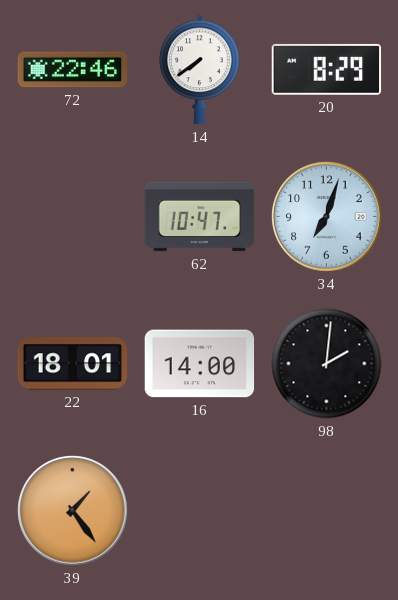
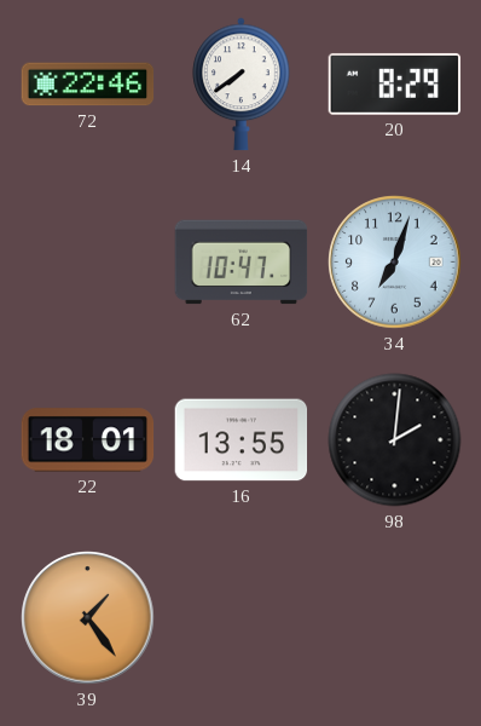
16: 14:00 -> 13:55
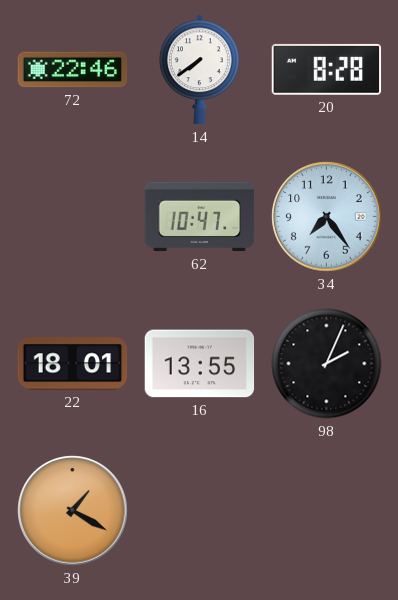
20: 8:29 -> 8:28
34: 7:03 -> 7:24
98: 2:01 -> 2:04
39: 1:24 -> 1:20
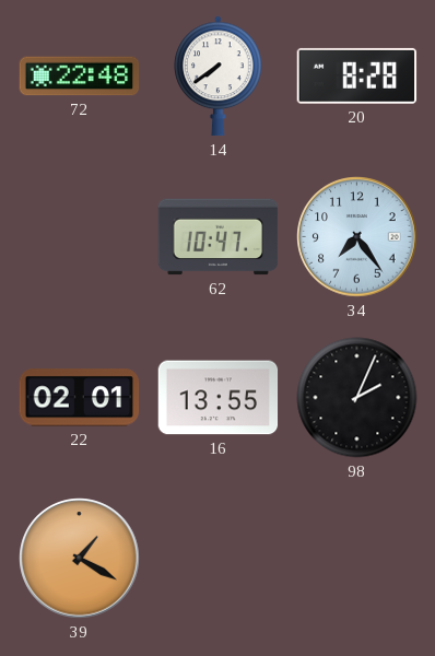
72: 22:46 -> 22:48
22: 18:01 -> 02:01
